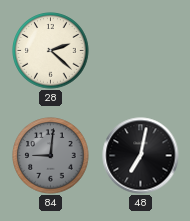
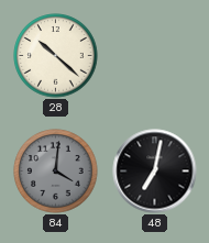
28: 2:22 -> 10:22
84: 9:01 -> 4:01
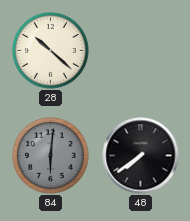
84: 4:01 -> 6:01
48: 7:02 -> 7:39
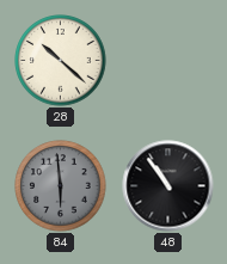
84: 6:01 -> 5:59
48: 7:39 -> 10:54
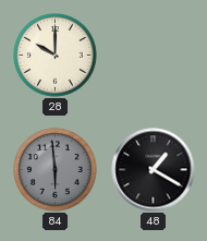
28: 10:22 -> 10:00
48: 10:54 -> 1:20
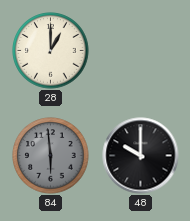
28: 10:00 -> 1:00
48: 1:20 -> 10:00
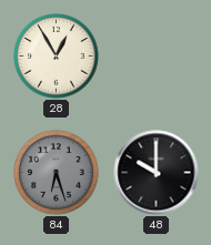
28: 1:00 -> 12:55
84: 5:59 -> 6:27
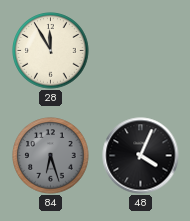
28: 12:55 -> 11:55
48: 10:00 -> 4:04
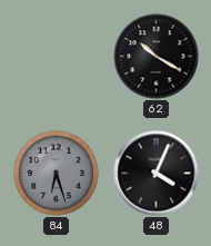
28: 11:55 -> none
62: none -> 10:20
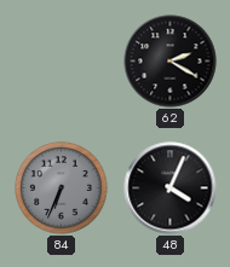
62: 10:20 -> 2:20
84: 6:27 -> 6:34
